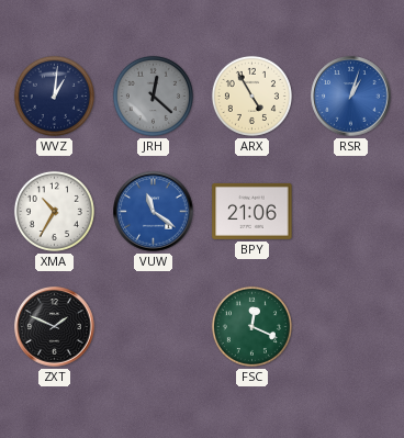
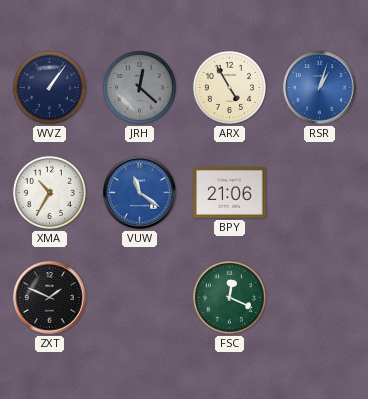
WVZ: 1:01 -> 1:06
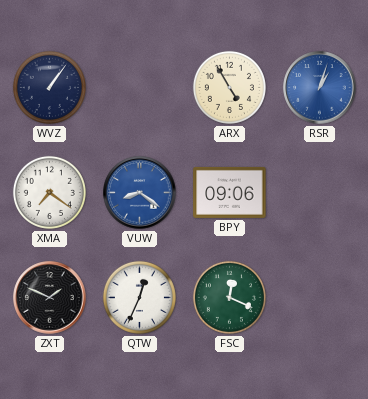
JRH: 12:22 -> none
XMA: 10:35 -> 7:21
VUW: 11:21 -> 8:21
BPY: 21:06 -> 09:06
QTW: none -> 12:34
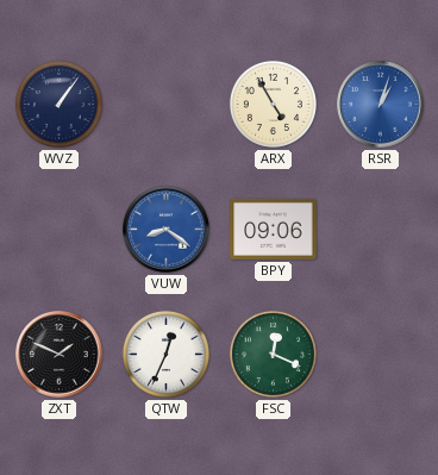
XMA: 7:21 -> none
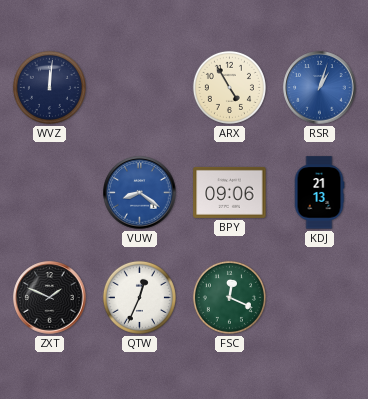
WVZ: 1:06 -> 12:01
KDJ: none -> 21:13
